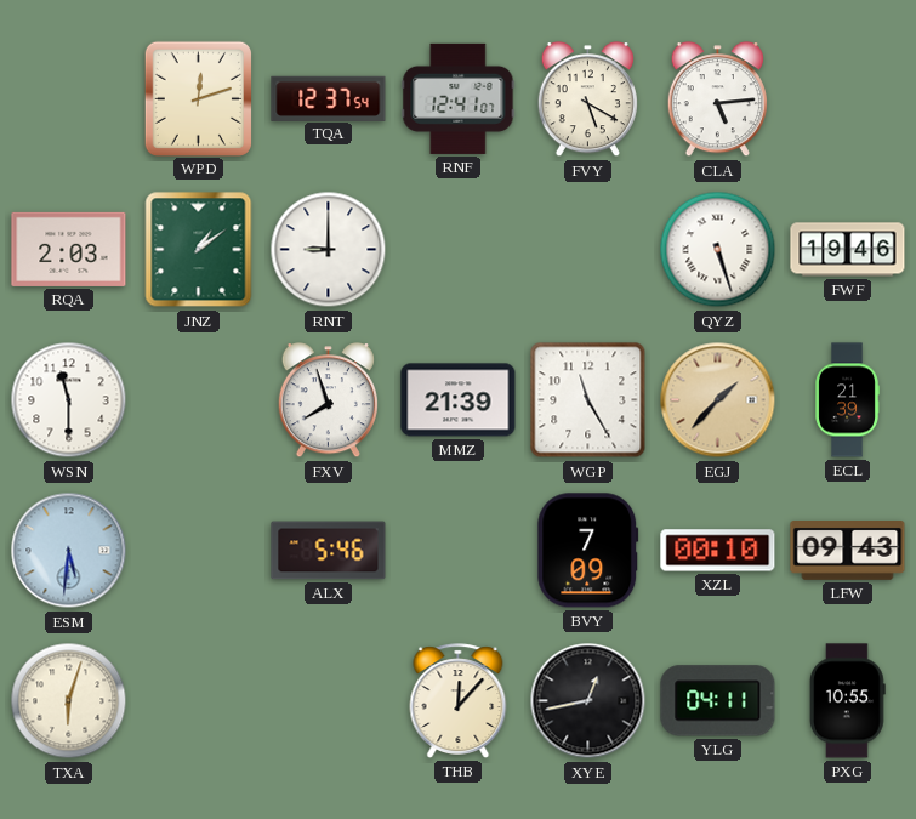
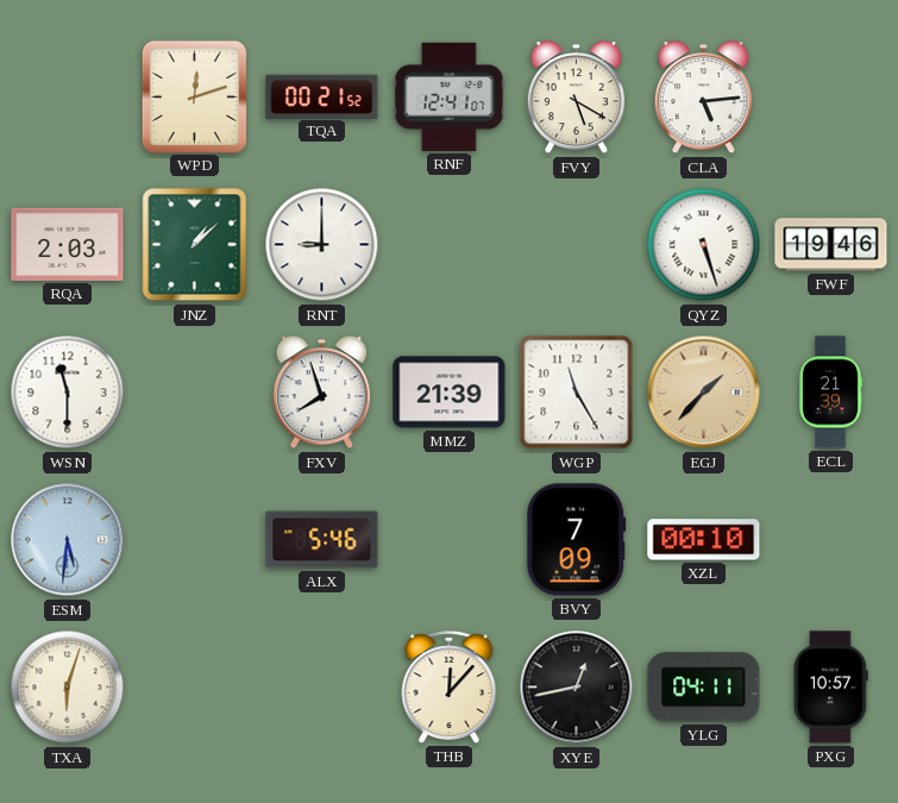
TQA: 12:37 -> 00:21
JNZ: 1:09 -> 1:08
LFW: 09:43 -> none
PXG: 10:55 -> 10:57
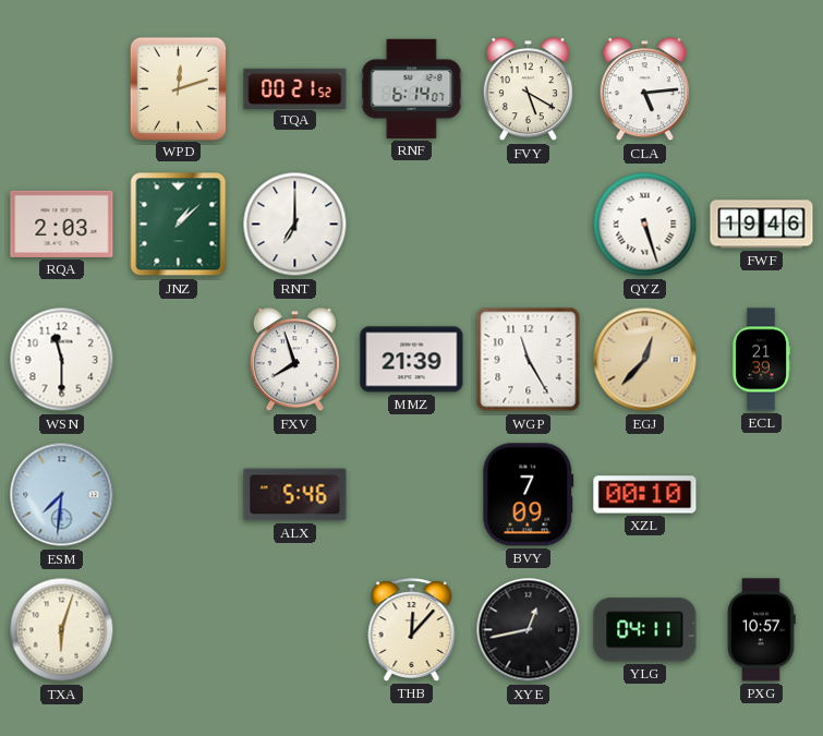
RNF: 12:41 -> 6:14
RNT: 9:00 -> 7:00
EGJ: 1:37 -> 12:37
ESM: 5:31 -> 7:31
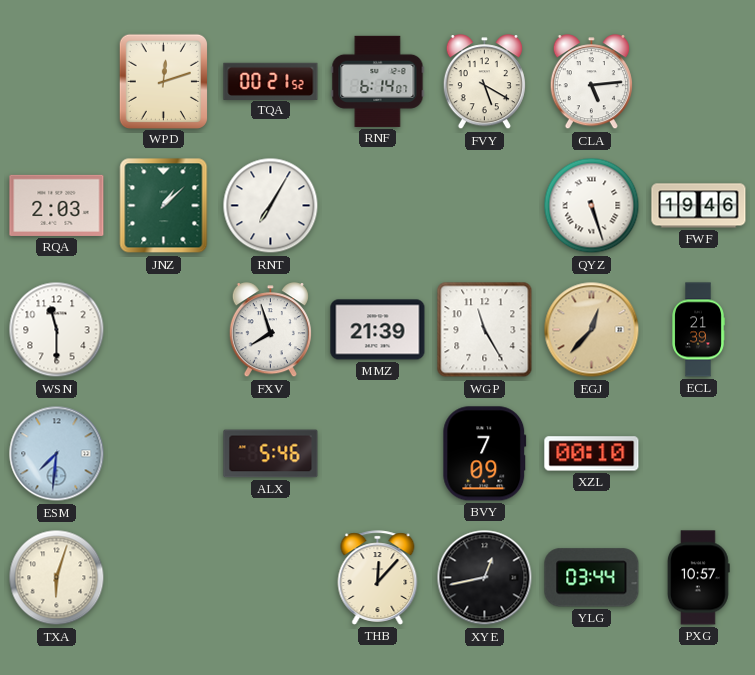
RNT: 7:00 -> 7:05
YLG: 04:11 -> 03:44
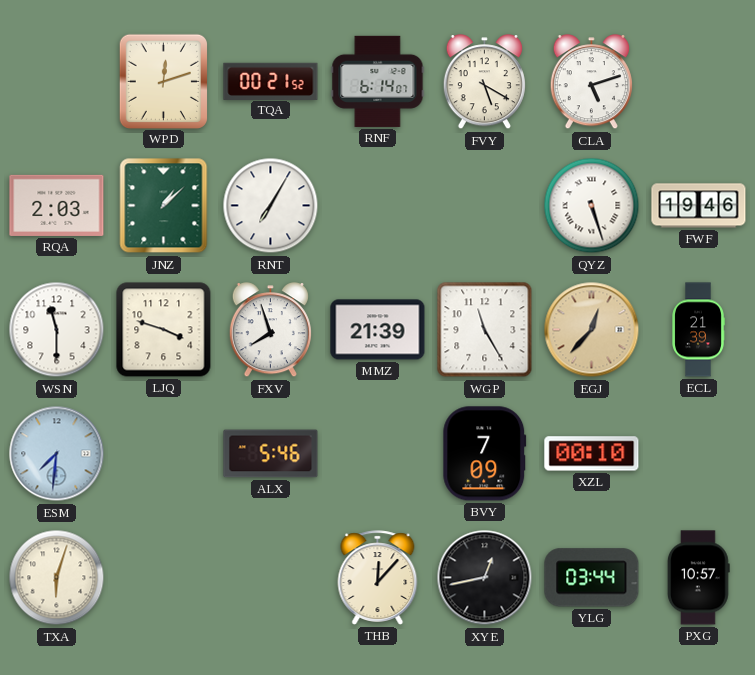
CLA: 5:14 -> 5:12
LJQ: none -> 3:48
